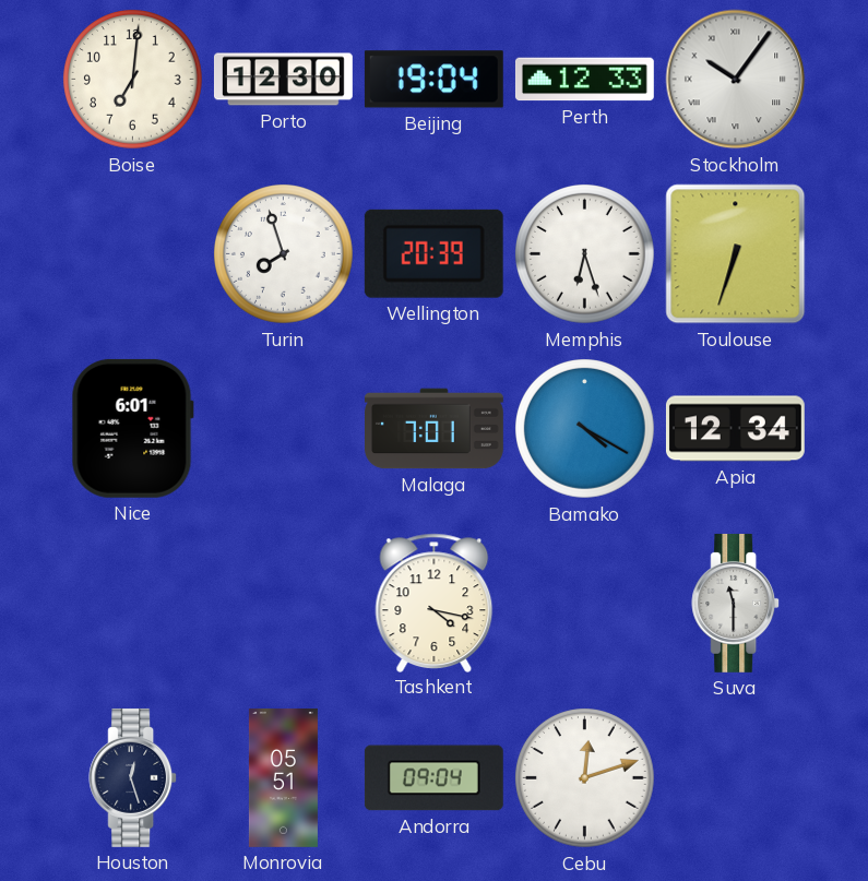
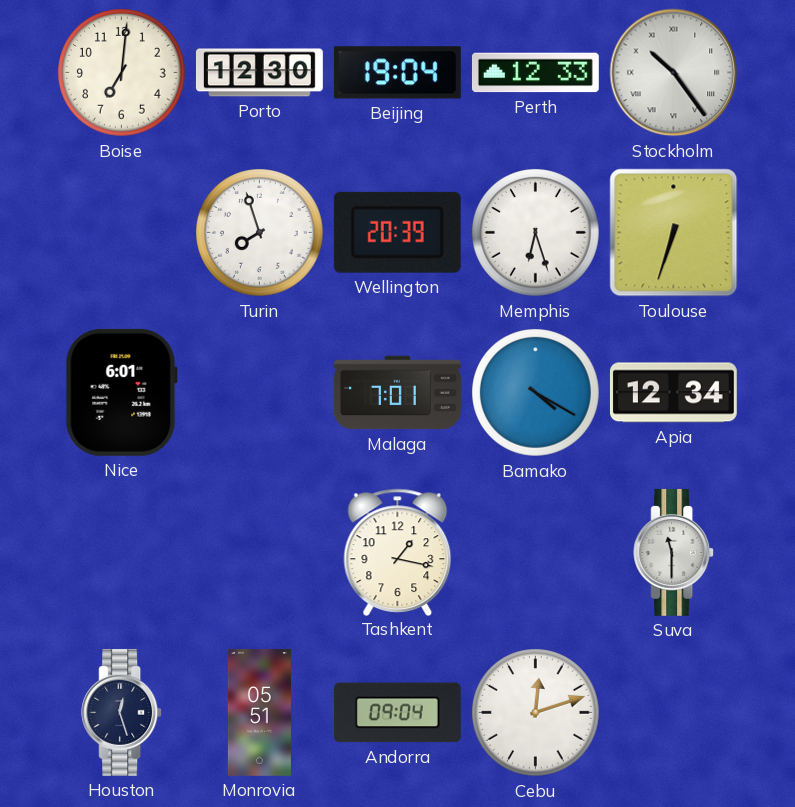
Stockholm: 10:06 -> 10:24
Tashkent: 4:17 -> 1:17
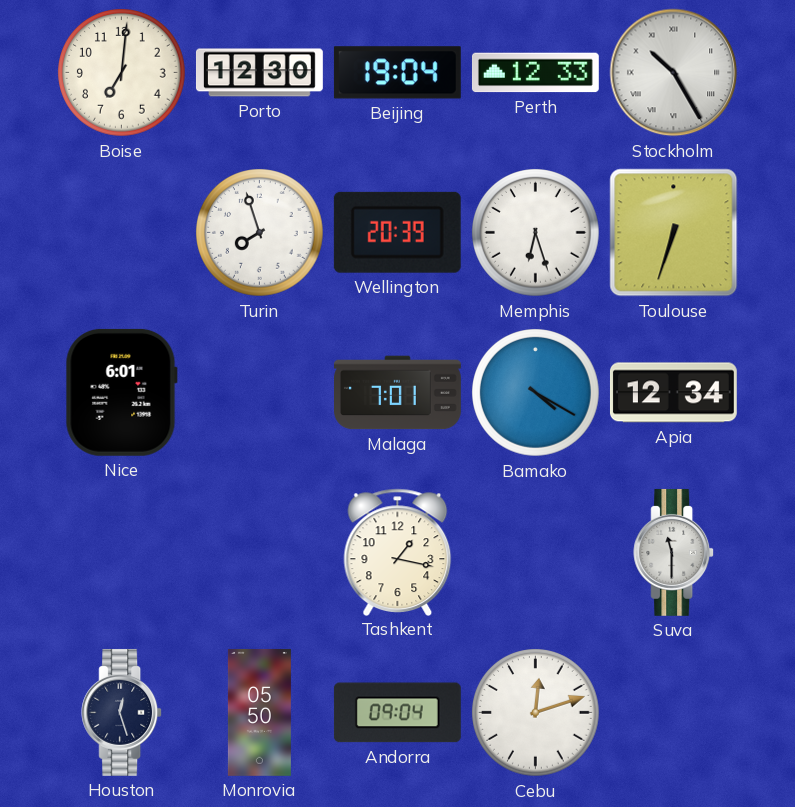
Stockholm: 10:24 -> 10:25
Monrovia: 05:51 -> 05:50
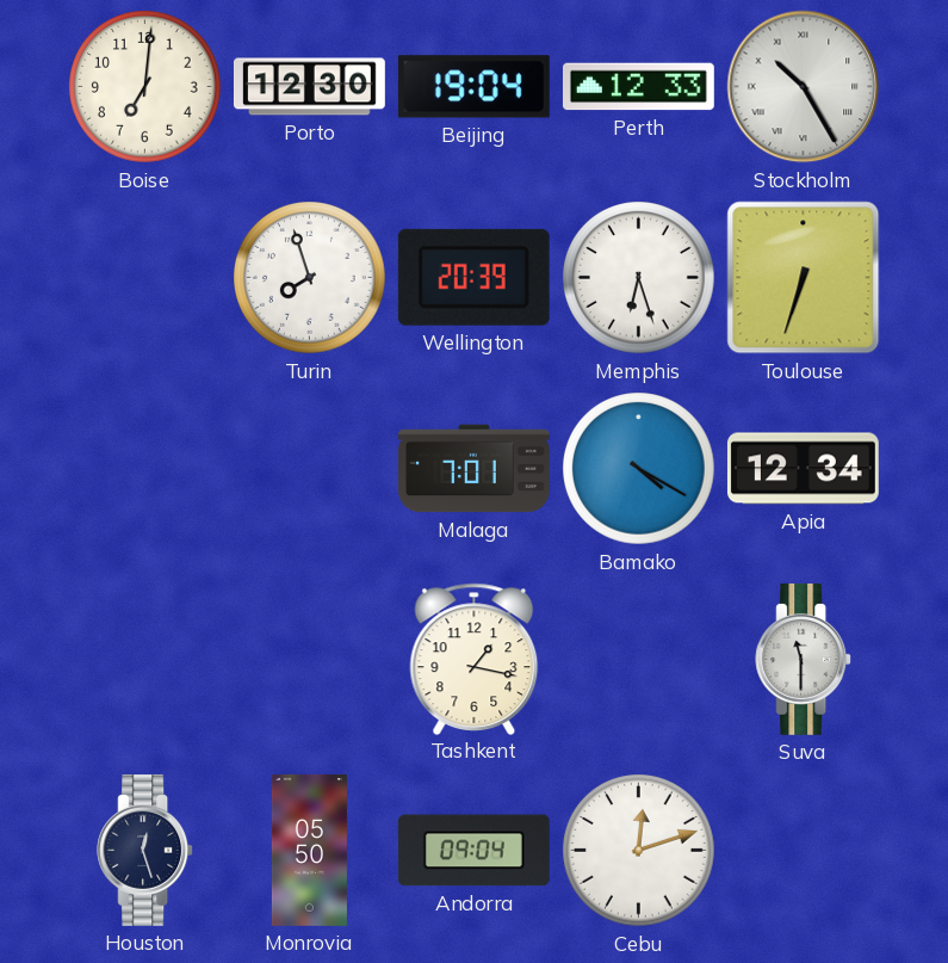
Nice: 6:01 -> none
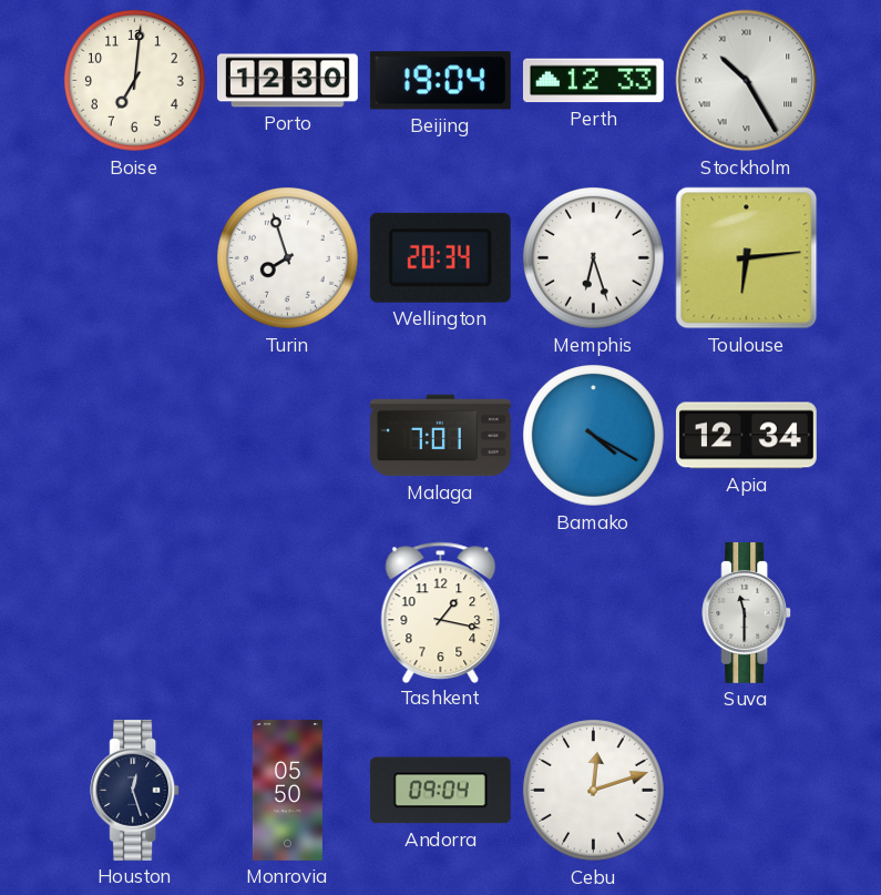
Wellington: 20:39 -> 20:34
Toulouse: 6:33 -> 6:14
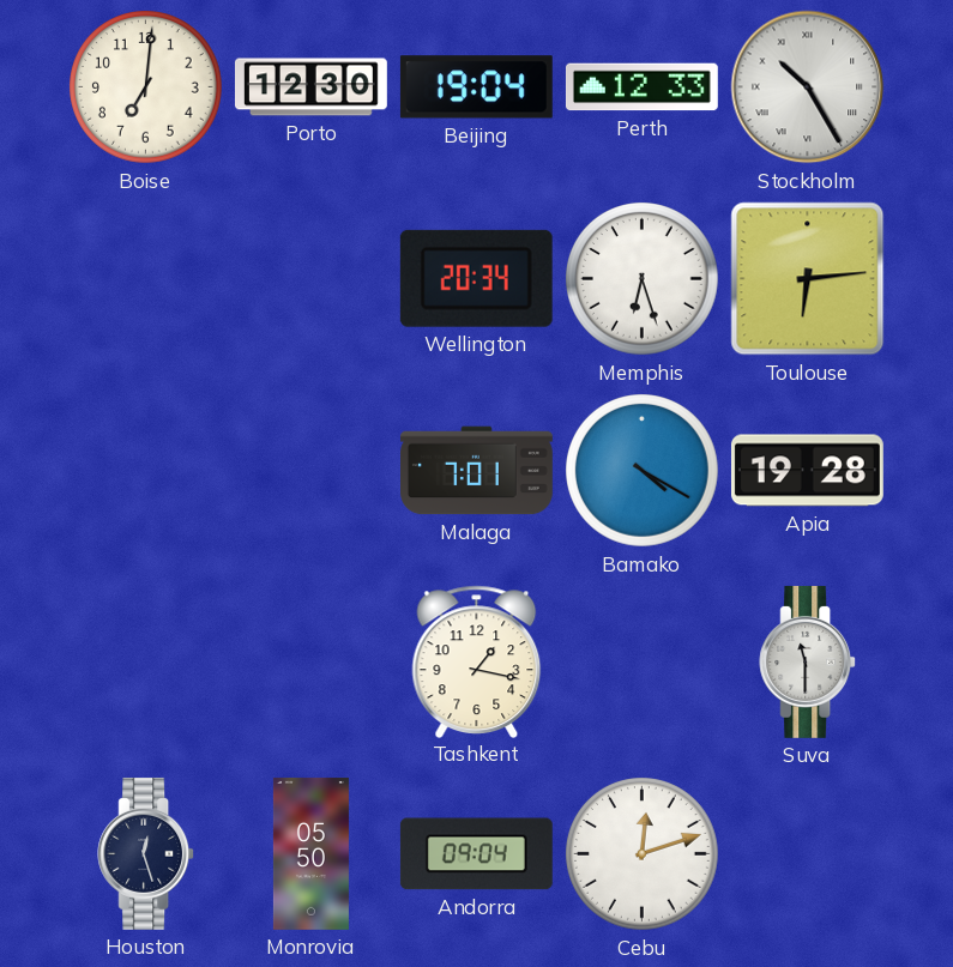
Turin: 7:57 -> none
Apia: 12:34 -> 19:28
